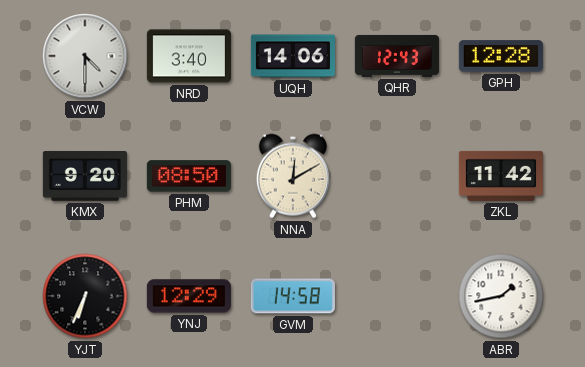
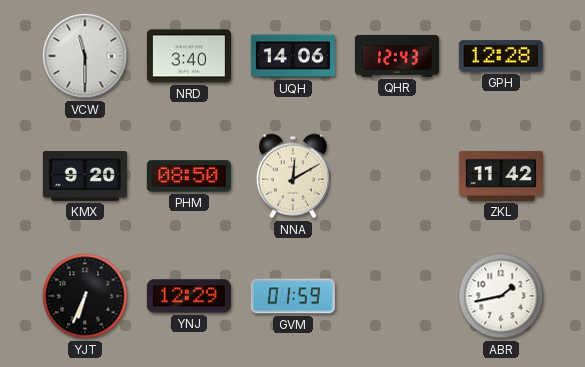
VCW: 4:30 -> 11:30
GVM: 14:58 -> 01:59
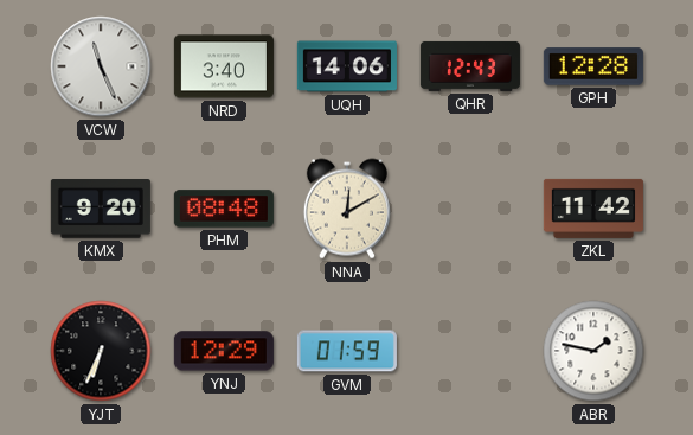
VCW: 11:30 -> 11:26
PHM: 08:50 -> 08:48
ABR: 1:43 -> 1:47
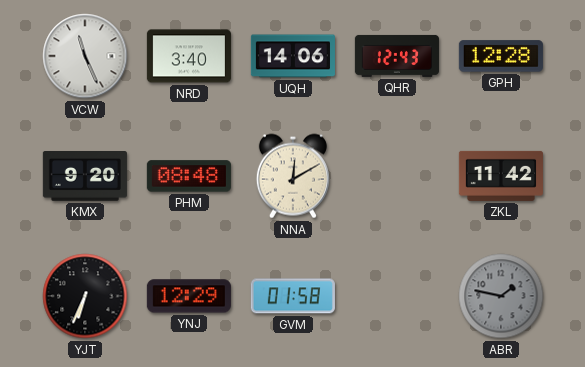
GVM: 01:59 -> 01:58
ABR dial: white -> grey
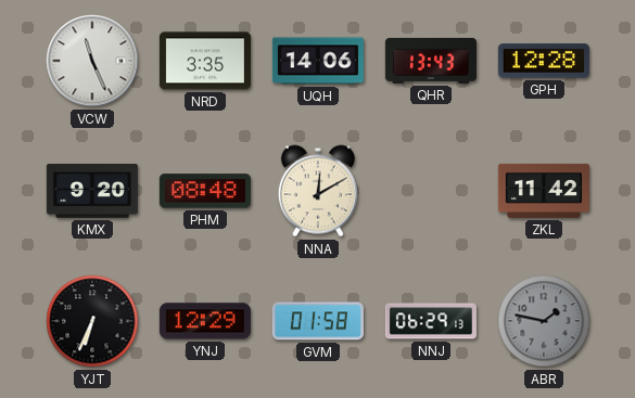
NRD: 3:40 -> 3:35
QHR: 12:43 -> 13:43
NNJ: none -> 06:29
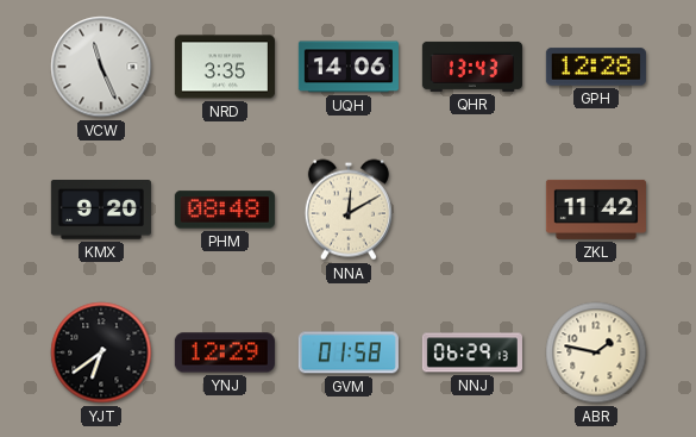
YJT: 6:34 -> 6:39
ABR dial: grey -> cream
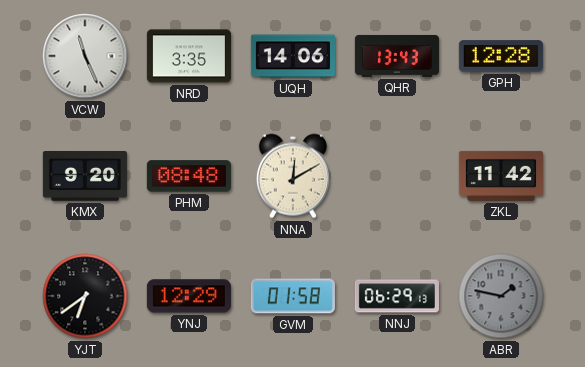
ABR dial: cream -> grey
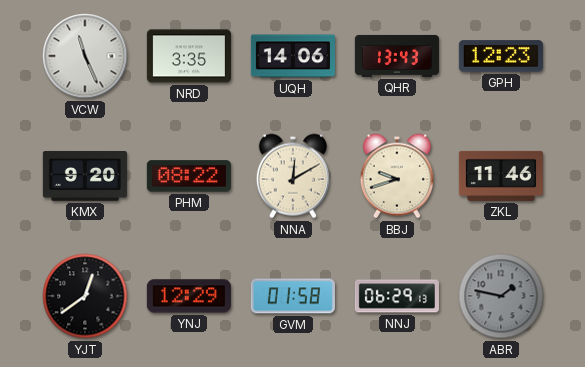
GPH: 12:28 -> 12:23
PHM: 08:48 -> 08:22
BBJ: none -> 9:42
ZKL: 11:42 -> 11:46
YJT: 6:39 -> 12:39
